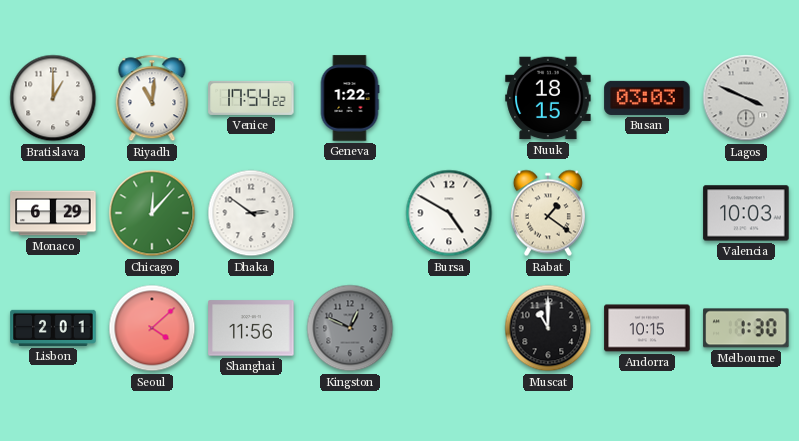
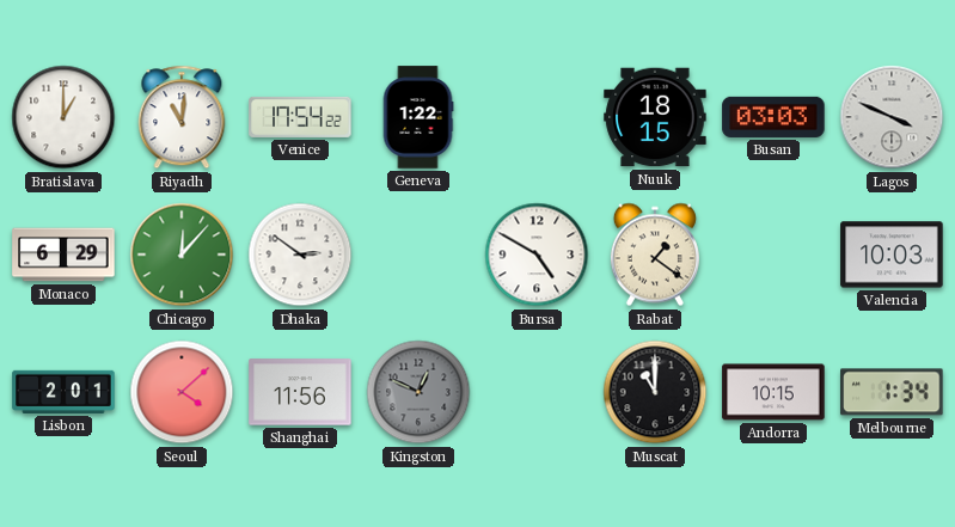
Melbourne: 1:30 -> 1:34
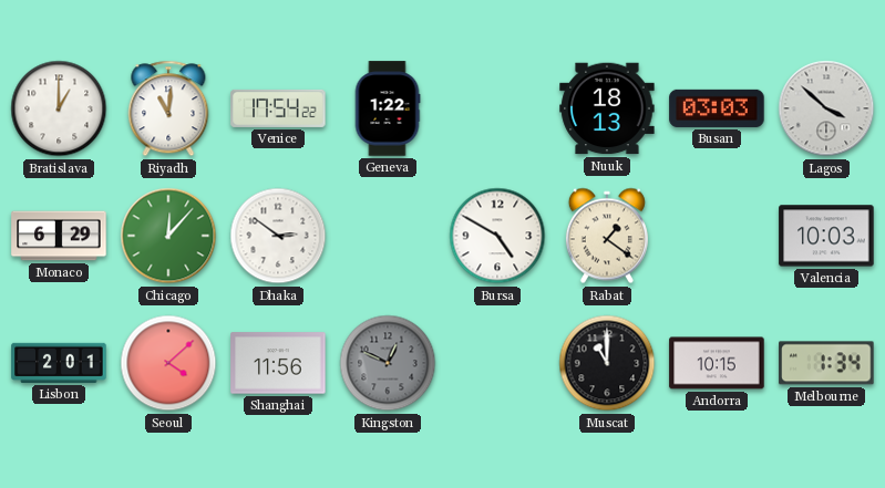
Nuuk: 18:15 -> 18:13
Lagos: 3:49 -> 3:52
